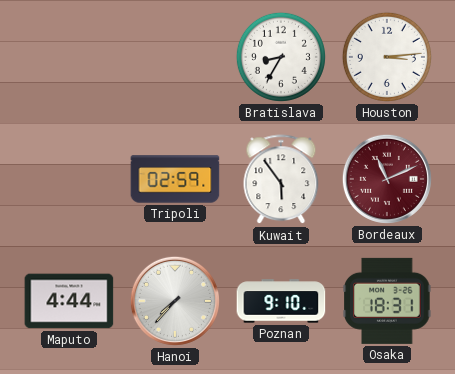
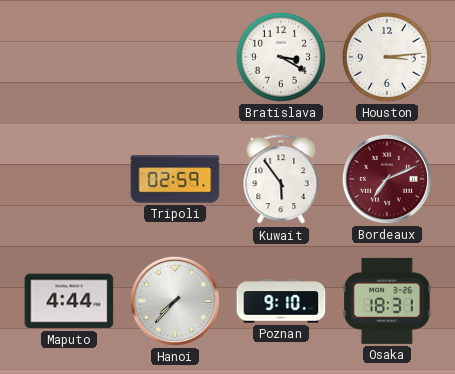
Bratislava: 8:35 -> 3:20
Bordeaux: 11:11 -> 7:11
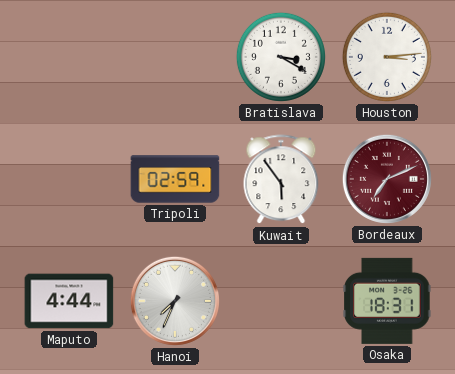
Hanoi: 7:37 -> 7:34
Poznan: 9:10 -> none
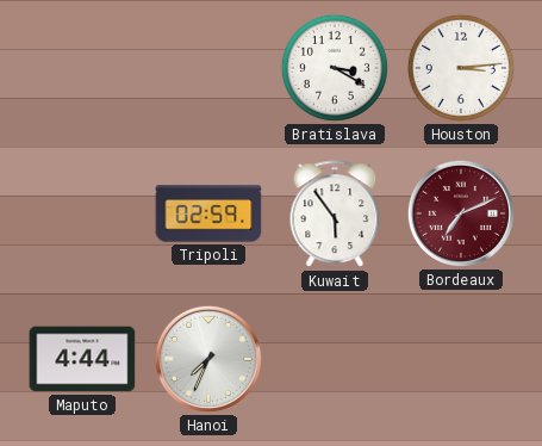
Osaka: 18:31 -> none
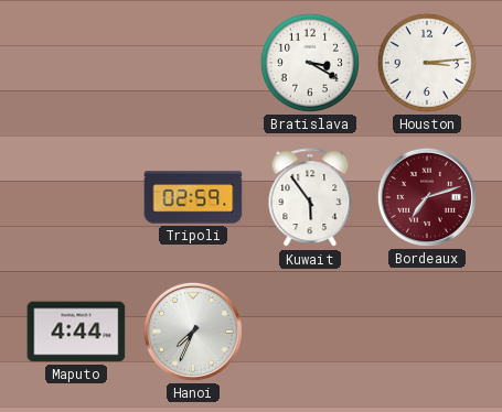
Bordeaux: 7:11 -> 7:12
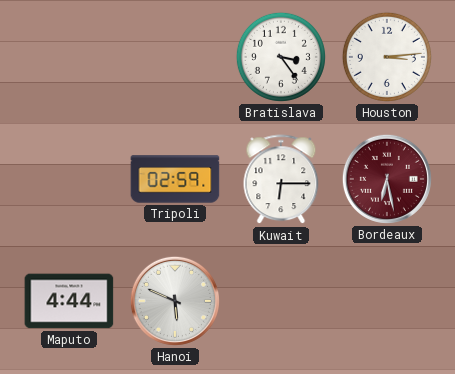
Bratislava: 3:20 -> 3:24
Kuwait: 5:54 -> 6:15
Bordeaux: 7:12 -> 6:28
Hanoi: 7:34 -> 5:49
